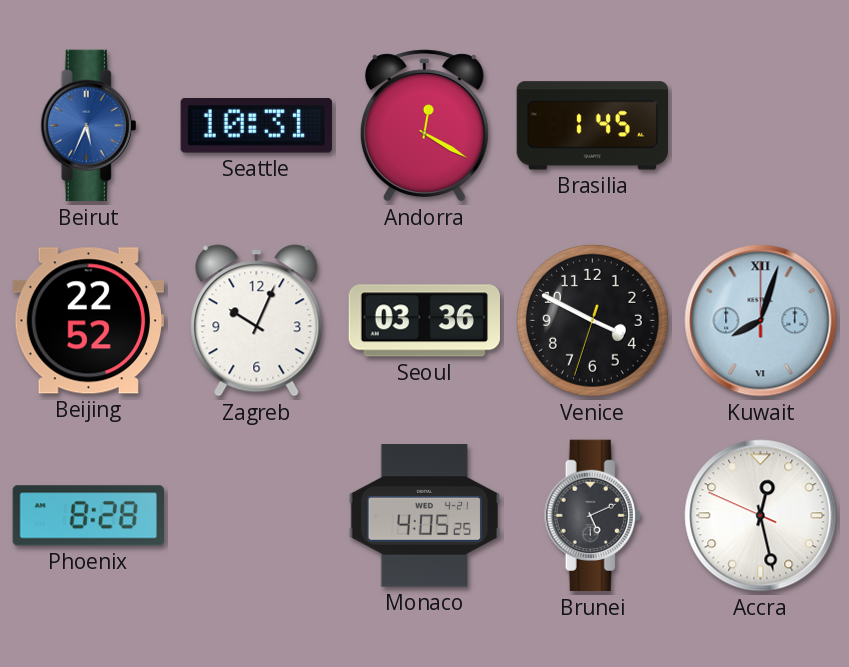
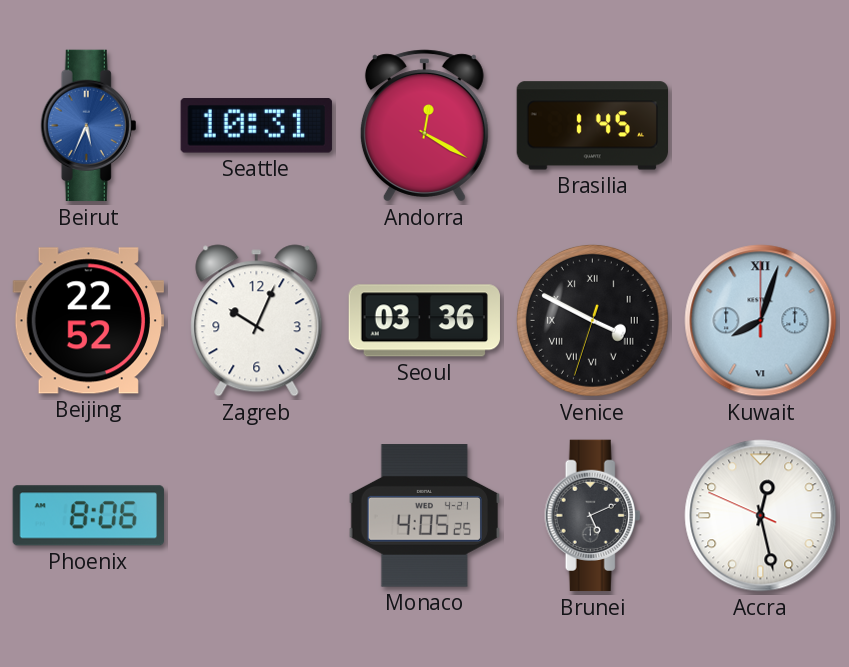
Venice numerals: Arabic -> Roman
Phoenix: 8:28 -> 8:06
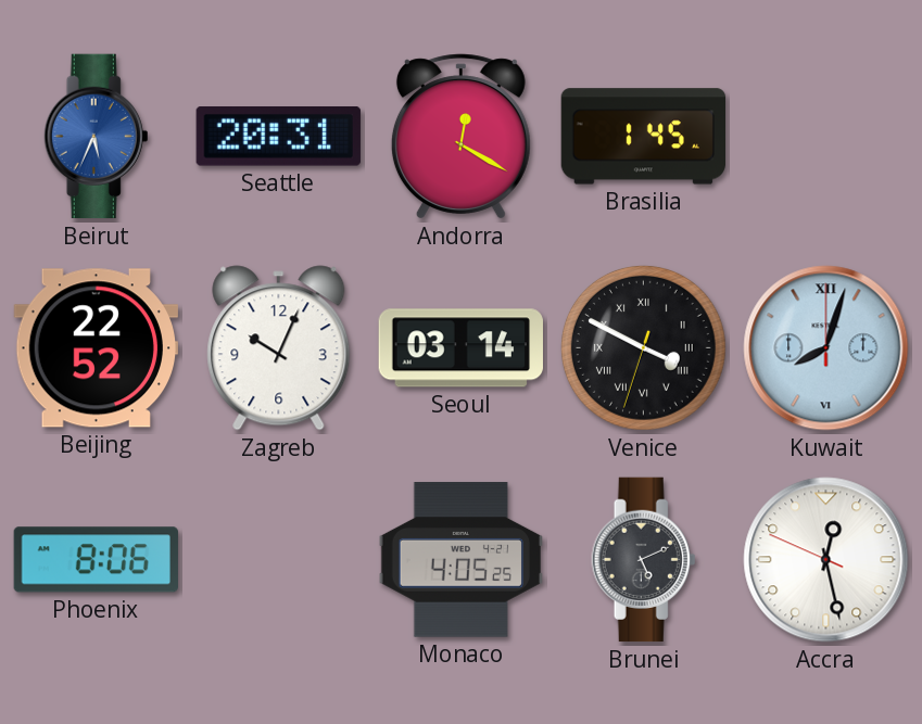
Seattle: 10:31 -> 20:31
Seoul: 03:36 -> 03:14
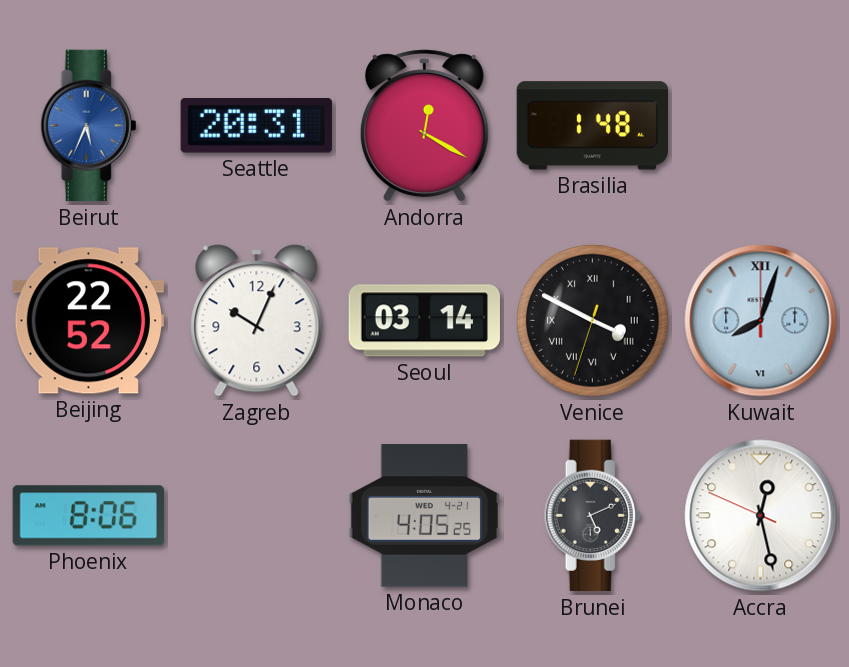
Brasilia: 1:45 -> 1:48
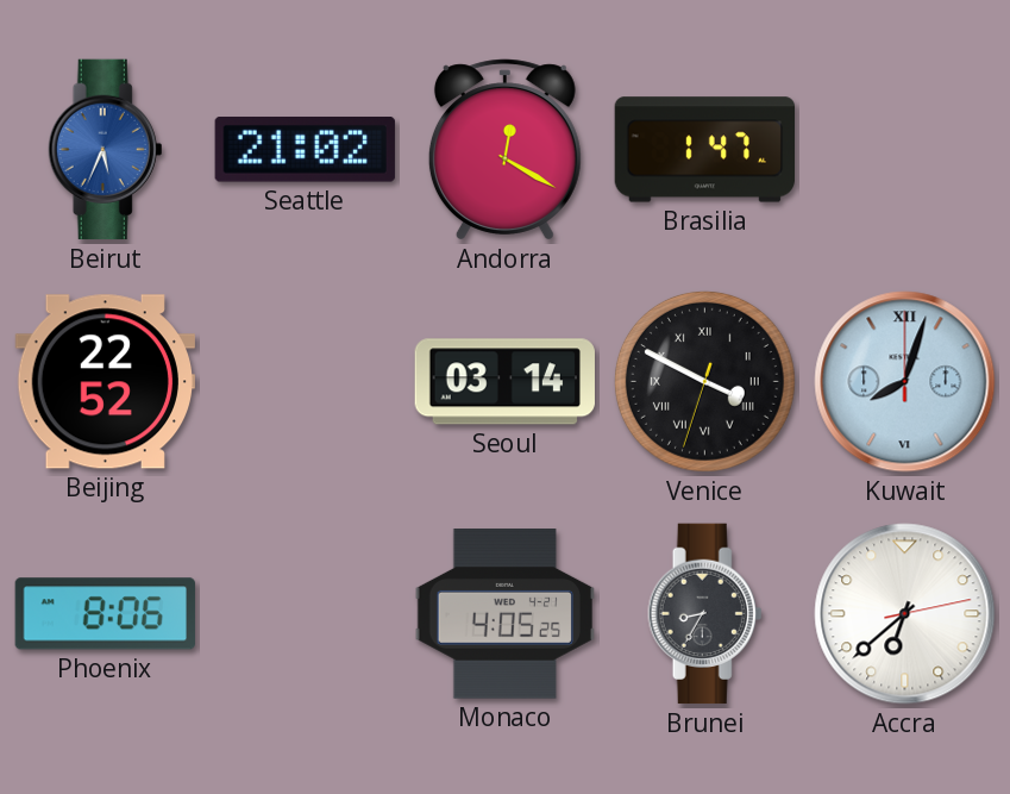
Seattle: 20:31 -> 21:02
Brasilia: 1:48 -> 1:47
Zagreb: 10:04 -> none
Brunei: 5:11 -> 8:35
Accra: 12:27 -> 6:38
